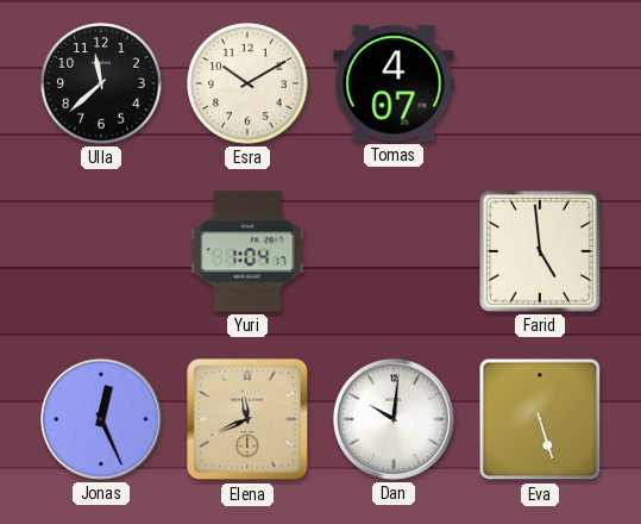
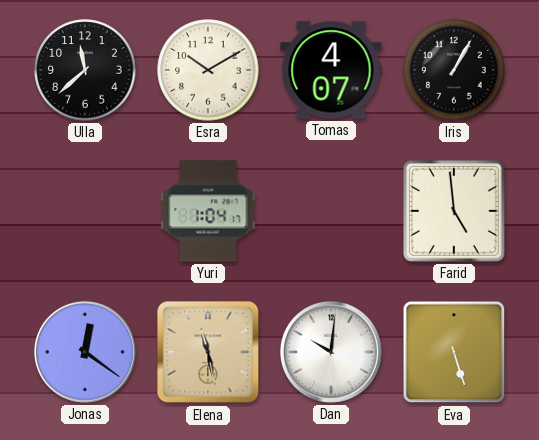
Iris: none -> 1:05
Jonas: 12:26 -> 12:21
Elena: 11:41 -> 11:28
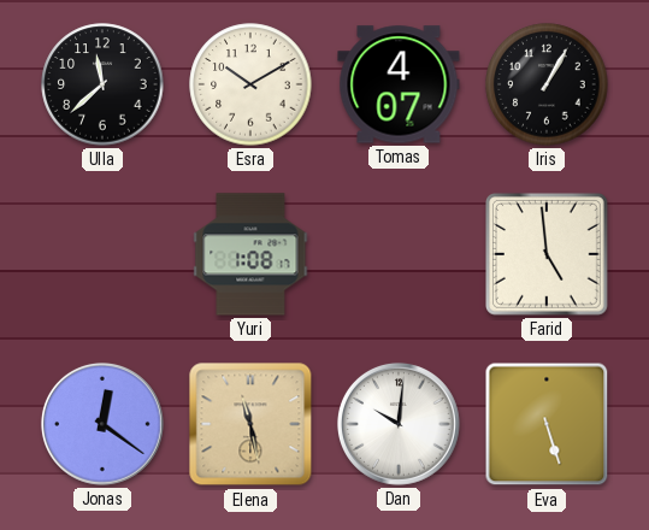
Yuri: 1:04 -> 1:08
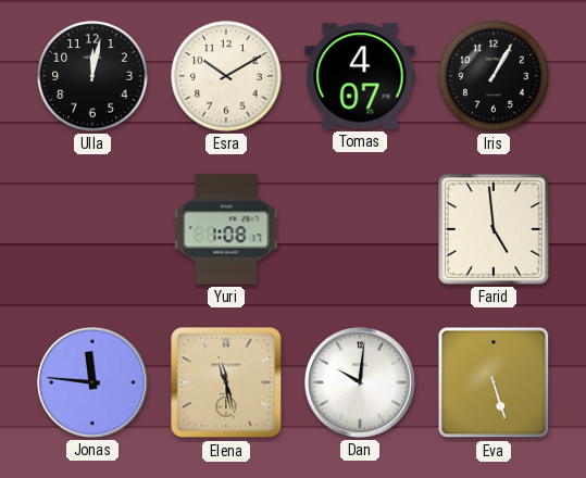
Ulla: 11:38 -> 12:02
Jonas: 12:21 -> 11:46
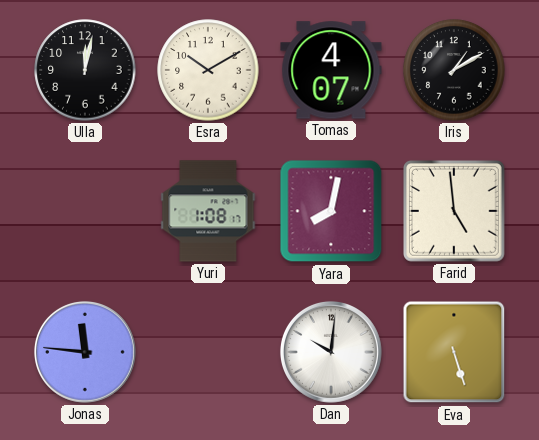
Iris: 1:05 -> 1:10
Yara: none -> 8:02
Elena: 11:28 -> none
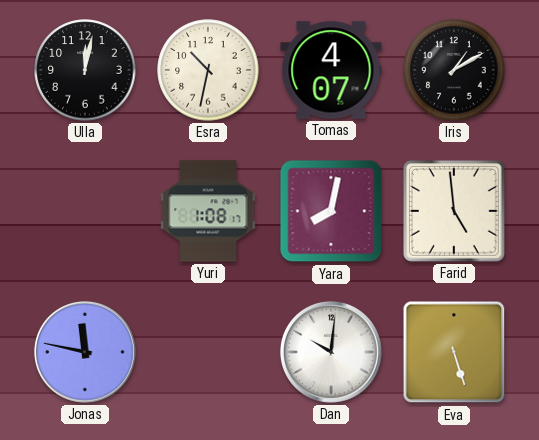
Esra: 10:10 -> 10:32
Jonas: 11:46 -> 11:47
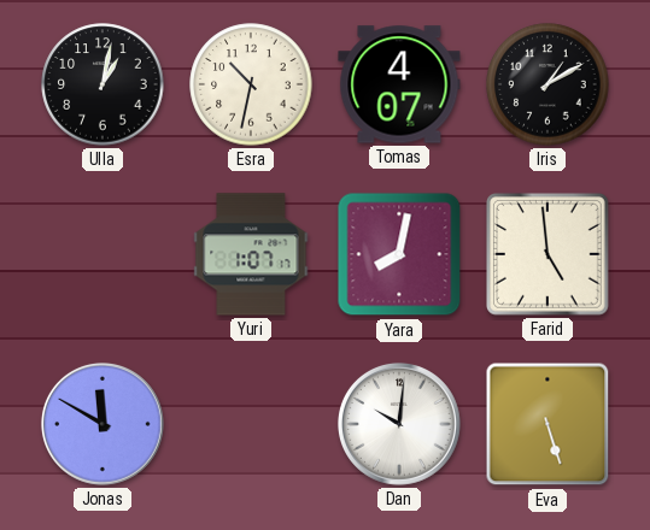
Ulla: 12:02 -> 1:02
Yuri: 1:08 -> 1:07
Jonas: 11:47 -> 11:50
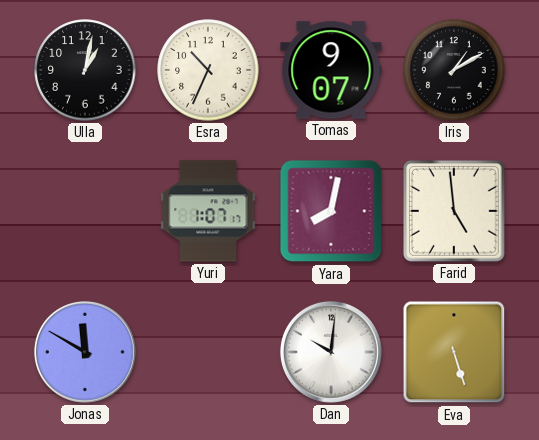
Esra: 10:32 -> 10:34
Tomas: 4:07 -> 9:07
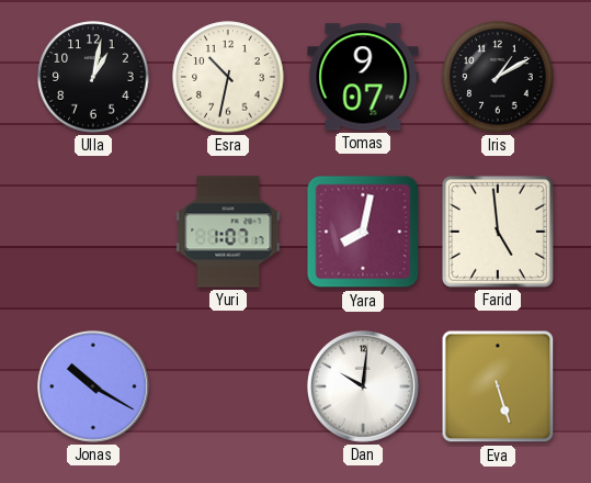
Esra: 10:34 -> 10:32
Jonas: 11:50 -> 10:20
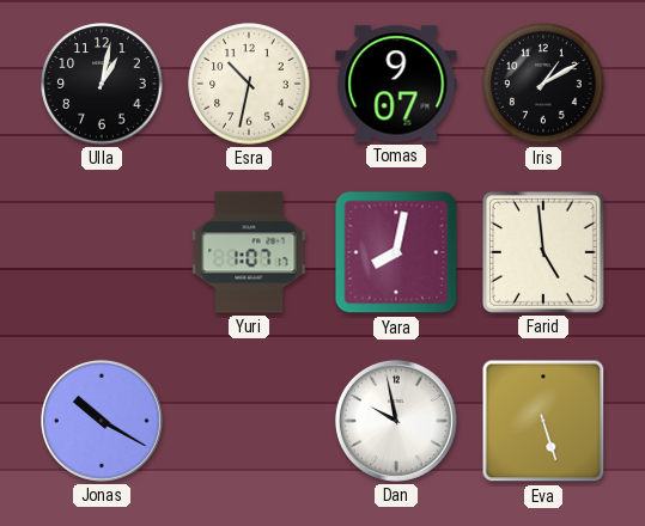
Dan: 10:01 -> 9:58
